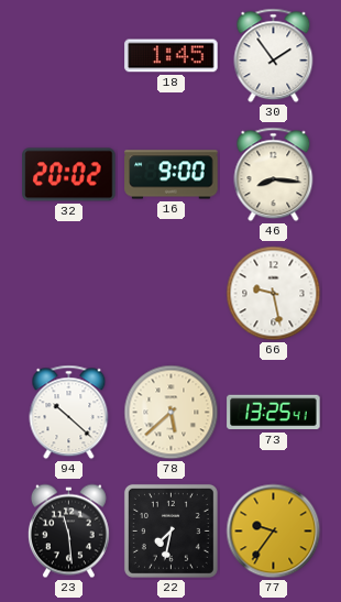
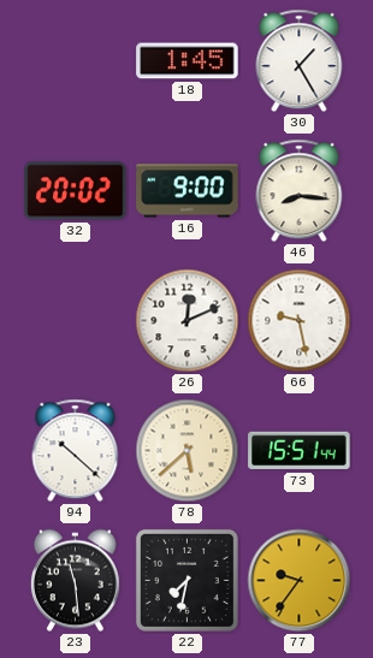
30: 1:54 -> 1:25
26: none -> 12:11
73: 13:25 -> 15:51
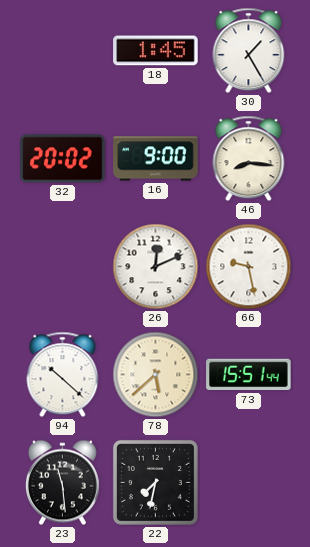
77: 9:36 -> none
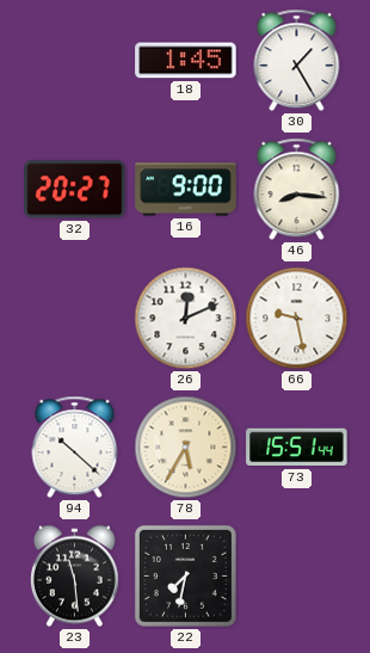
32: 20:02 -> 20:27
78: 5:38 -> 5:35
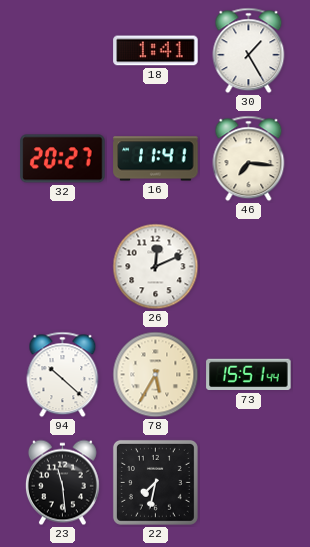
18: 1:45 -> 1:41
16: 9:00 -> 11:41
46: 8:16 -> 7:16
66: 9:28 -> none
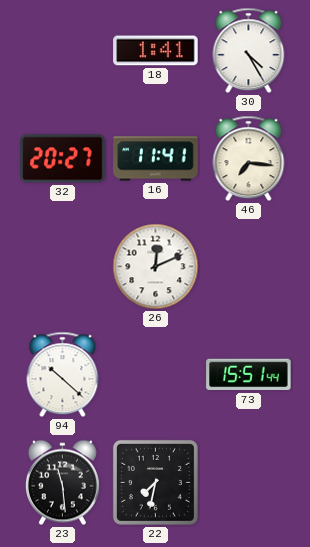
30: 1:25 -> 4:25
78: 5:35 -> none
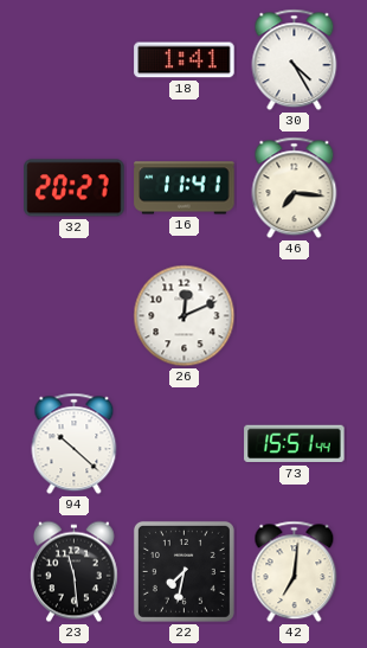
42: none -> 7:01
